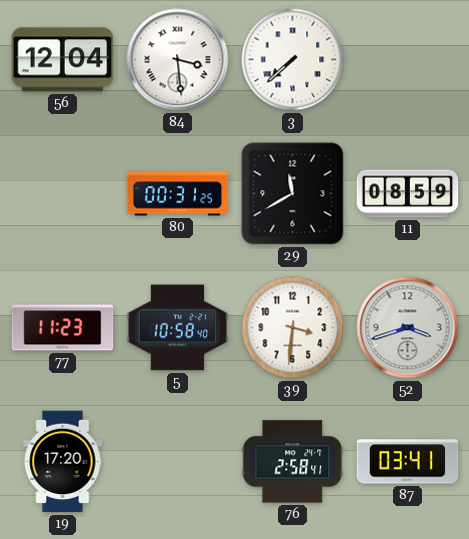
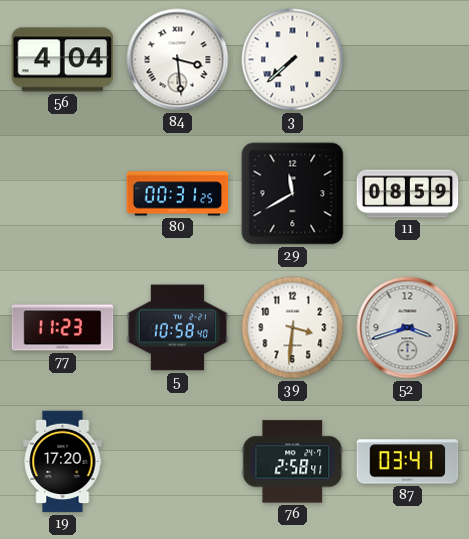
56: 12:04 -> 4:04
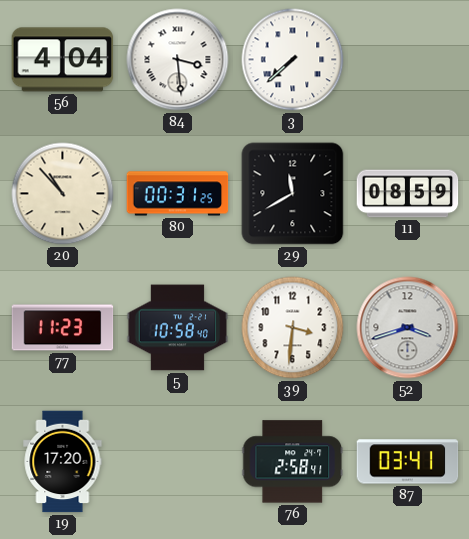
20: none -> 10:53
